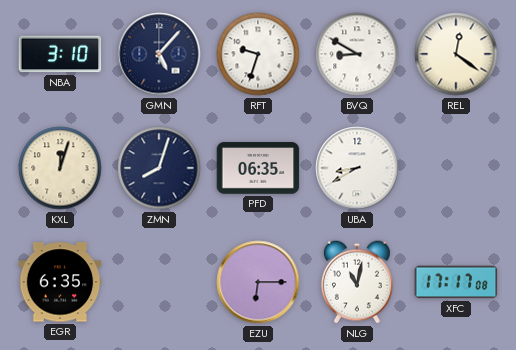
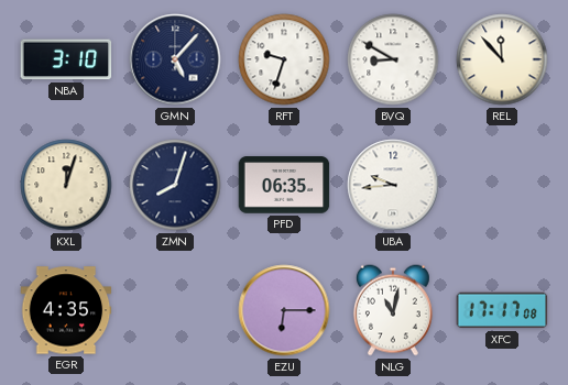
REL: 12:21 -> 11:53
UBA: 8:40 -> 9:44
EGR: 6:35 -> 4:35
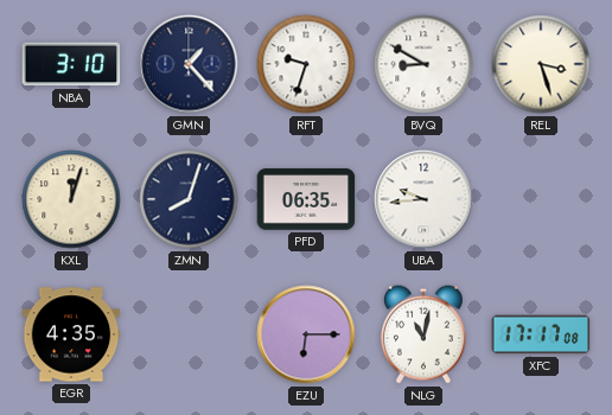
GMN: 5:07 -> 1:23
REL: 11:53 -> 3:27
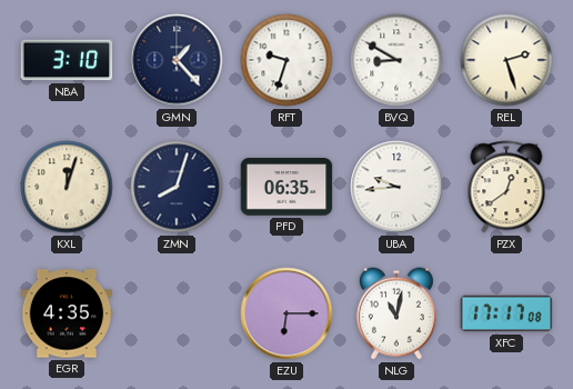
REL: 3:27 -> 2:27
PZX: none -> 12:39
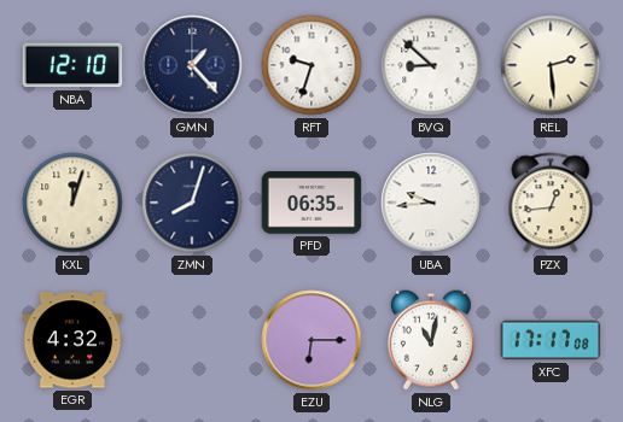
NBA: 3:10 -> 12:10
BVQ: 8:50 -> 8:52
REL: 2:27 -> 2:29
PZX: 12:39 -> 12:44
EGR: 4:35 -> 4:32
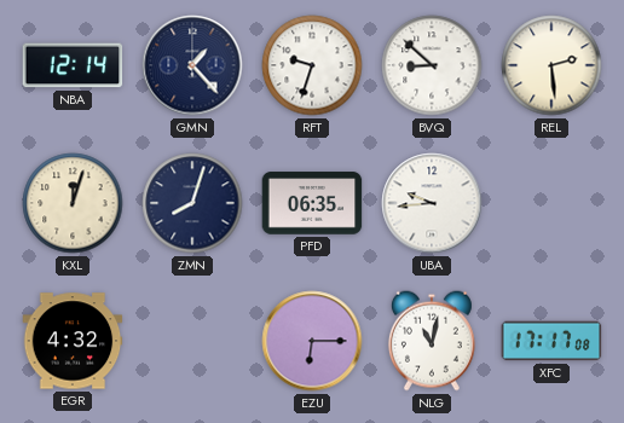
NBA: 12:10 -> 12:14
PZX: 12:44 -> none
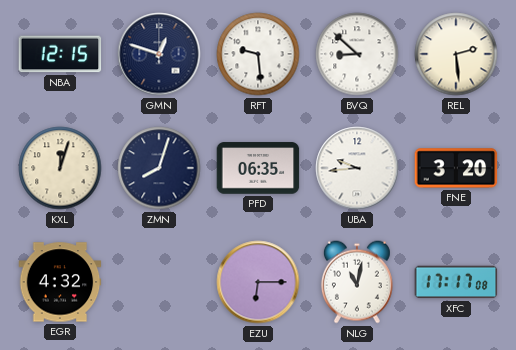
NBA: 12:14 -> 12:15
GMN: 1:23 -> 12:48
RFT: 9:33 -> 9:29
FNE: none -> 3:20
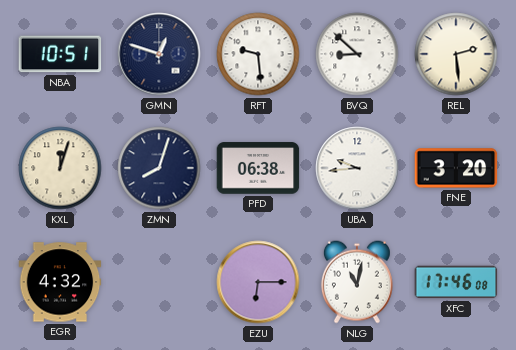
NBA: 12:15 -> 10:51
PFD: 06:35 -> 06:38
XFC: 17:17 -> 17:46
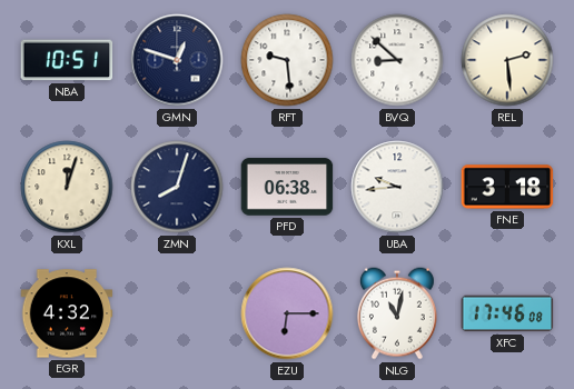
FNE: 3:20 -> 3:18
